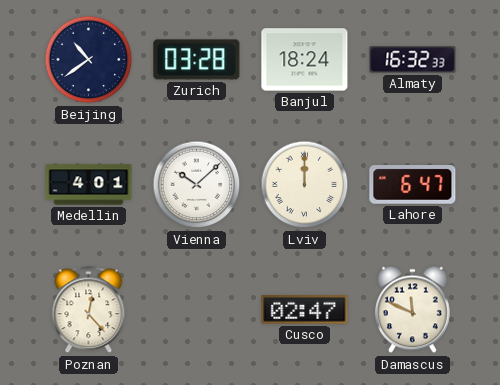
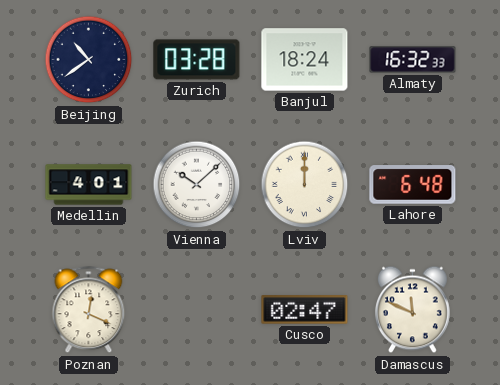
Lahore: 6:47 -> 6:48
Poznan: 12:23 -> 12:19
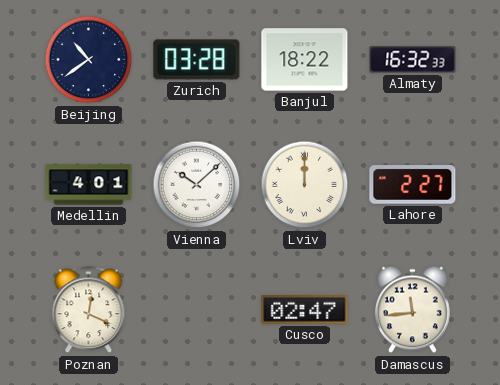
Banjul: 18:24 -> 18:22
Lahore: 6:48 -> 2:27
Damascus: 11:49 -> 11:44
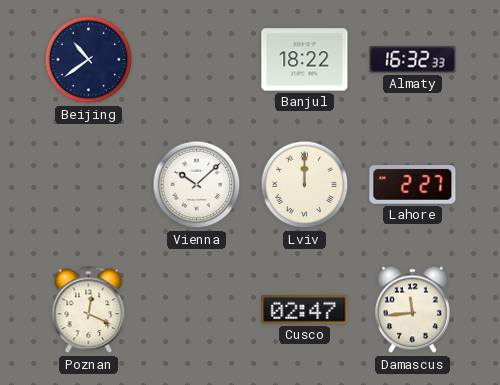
Zurich: 03:28 -> none
Medellin: 4:01 -> none
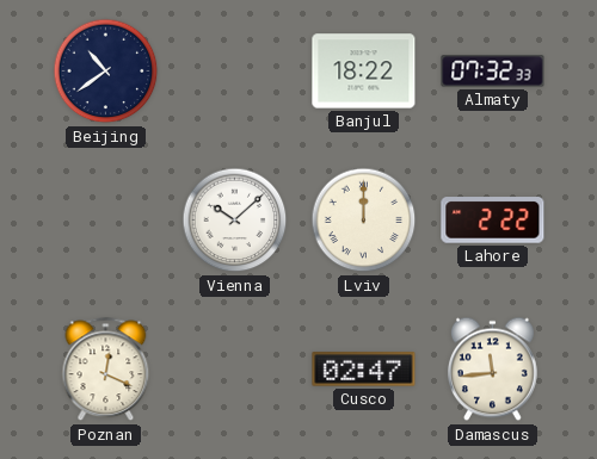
Almaty: 16:32 -> 07:32
Lahore: 2:27 -> 2:22
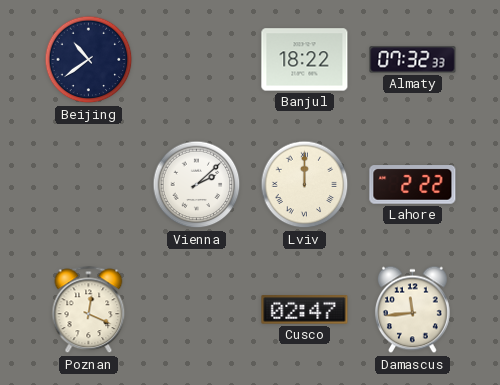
Vienna: 10:08 -> 2:08
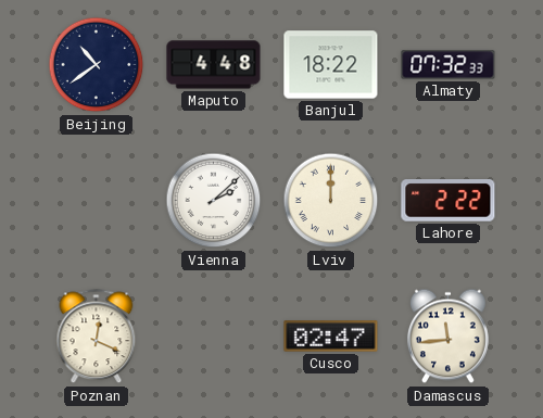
Maputo: none -> 4:48
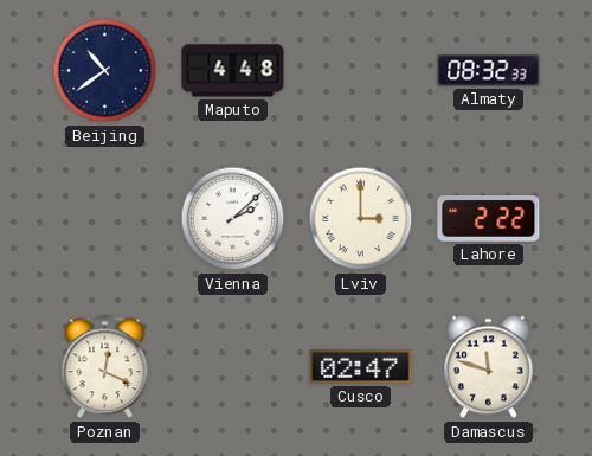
Banjul: 18:22 -> none
Almaty: 07:32 -> 08:32
Lviv: 12:00 -> 3:00
Damascus: 11:44 -> 11:48
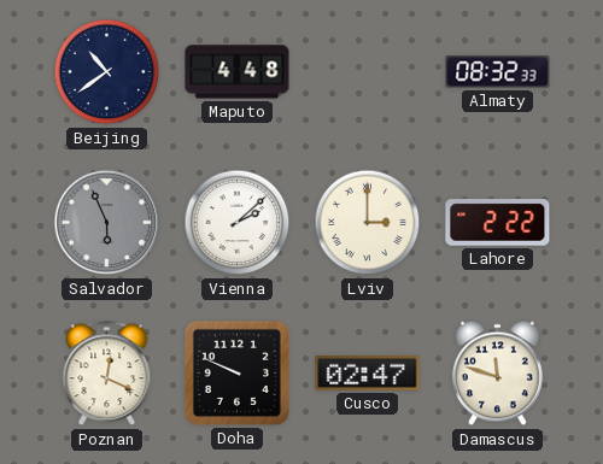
Salvador: none -> 5:56
Doha: none -> 9:49
